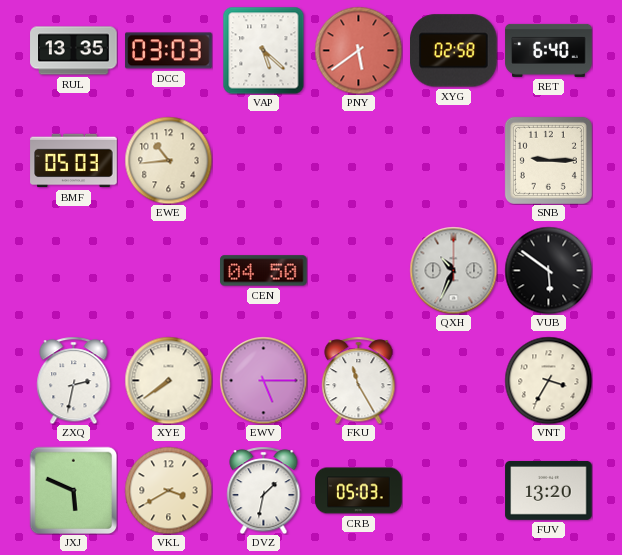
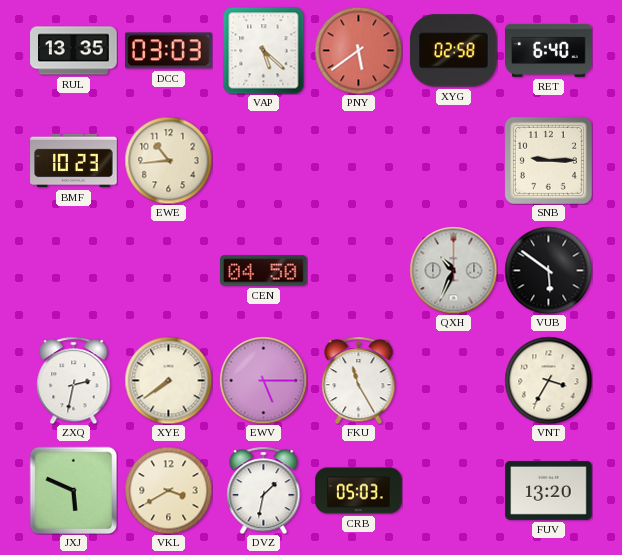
BMF: 05:03 -> 10:23
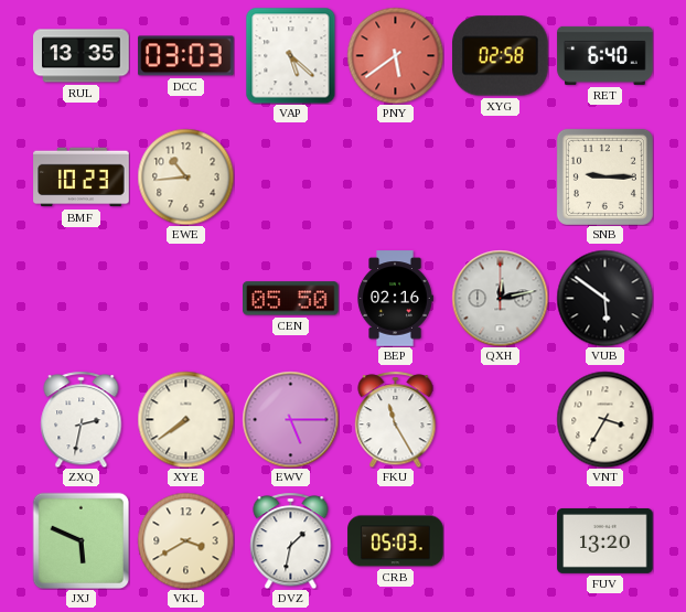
CEN: 04:50 -> 05:50
BEP: none -> 02:16
QXH: 10:34 -> 12:13
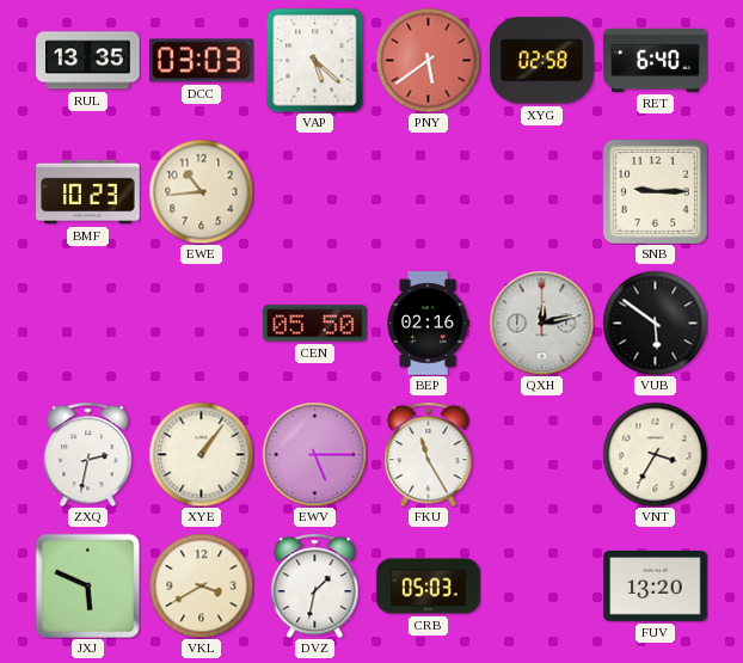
XYE: 7:39 -> 1:06
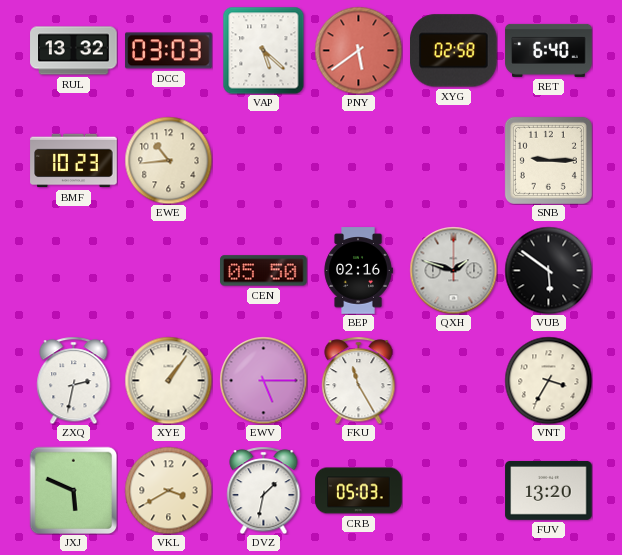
RUL: 13:35 -> 13:32
QXH: 12:13 -> 1:48
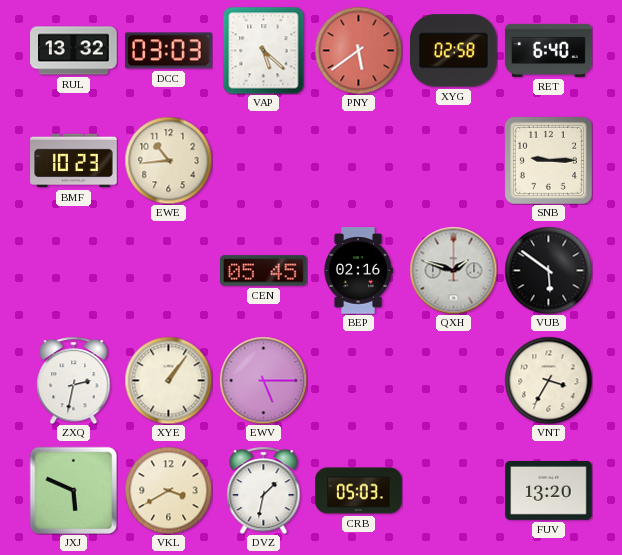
CEN: 05:50 -> 05:45
FKU: 11:25 -> none
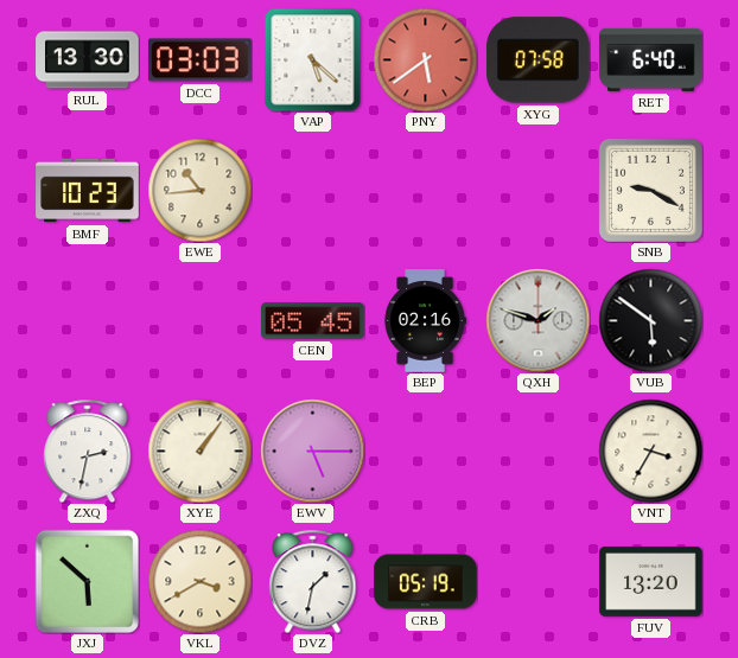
RUL: 13:32 -> 13:30
XYG: 02:58 -> 07:58
SNB: 9:15 -> 9:20
JXJ: 5:49 -> 5:52
CRB: 05:03 -> 05:19
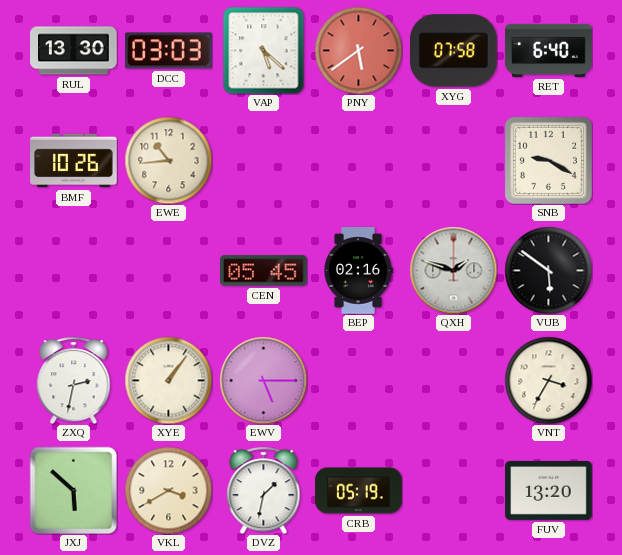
BMF: 10:23 -> 10:26
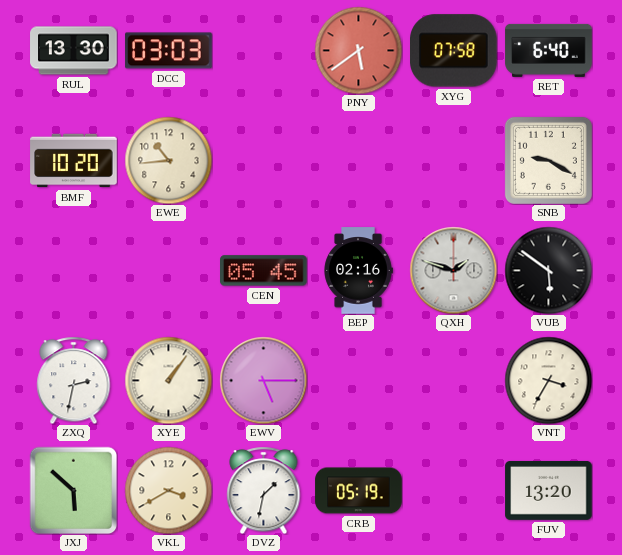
VAP: 5:22 -> none
BMF: 10:26 -> 10:20
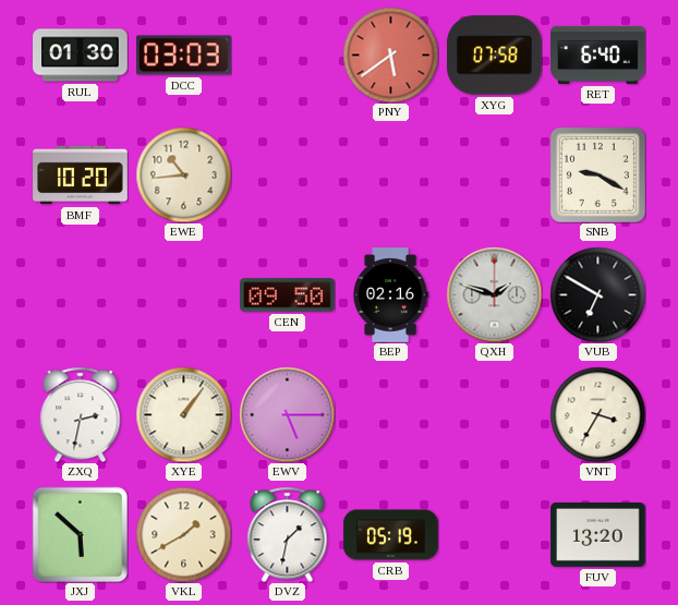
RUL: 13:30 -> 01:30
CEN: 05:45 -> 09:50
VUB: 5:51 -> 6:50
VKL: 3:40 -> 1:40
